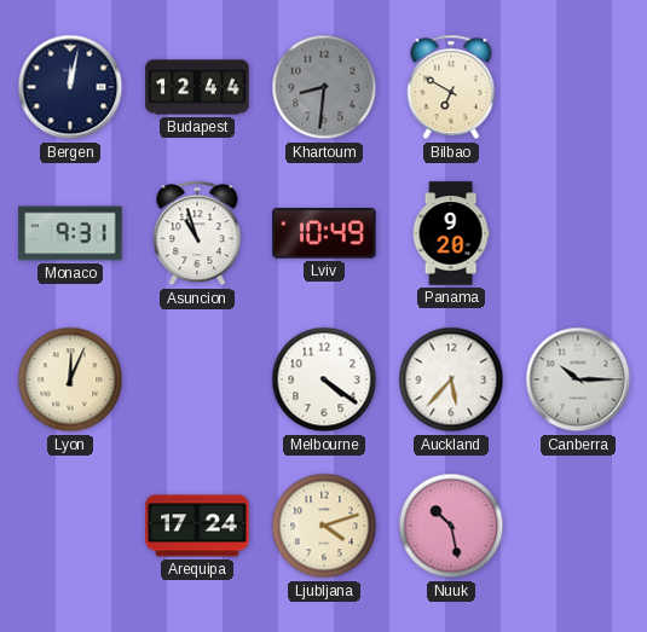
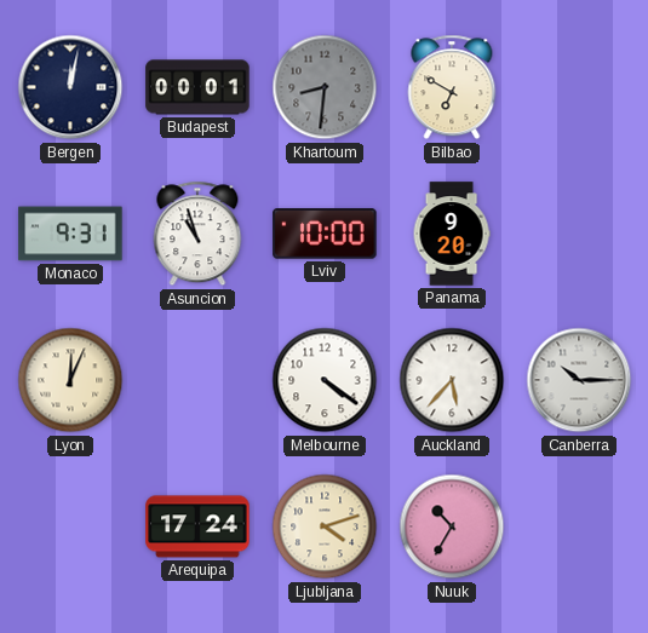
Budapest: 12:44 -> 00:01
Lviv: 10:49 -> 10:00
Nuuk: 10:28 -> 10:35
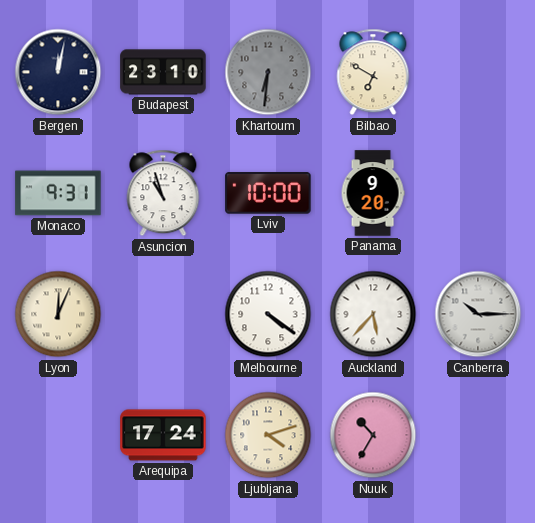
Budapest: 00:01 -> 23:10
Khartoum: 8:31 -> 6:31
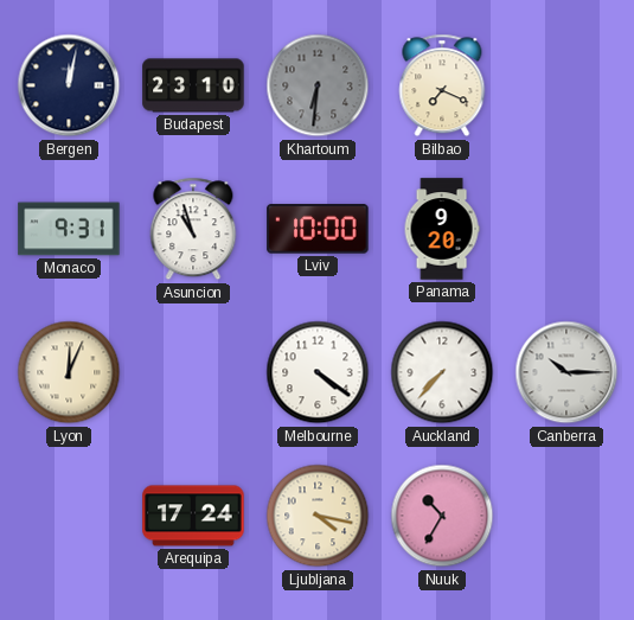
Bilbao: 6:50 -> 7:19
Auckland: 5:37 -> 7:37
Ljubljana: 4:12 -> 4:17
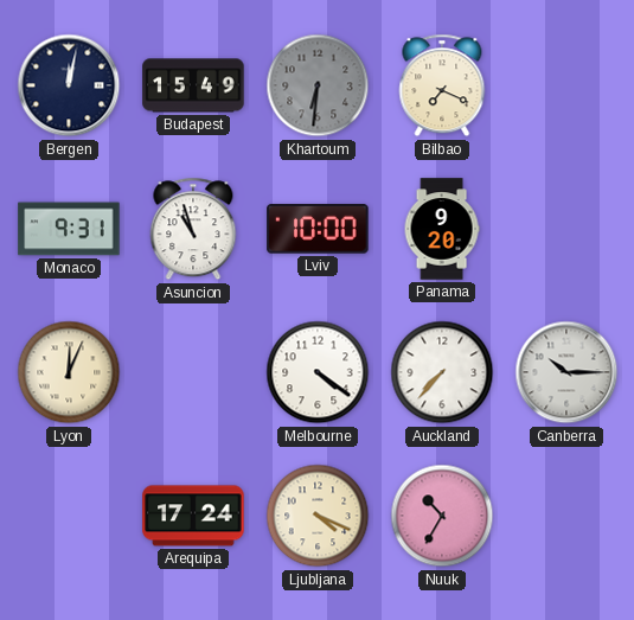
Budapest: 23:10 -> 15:49
Ljubljana: 4:17 -> 4:19
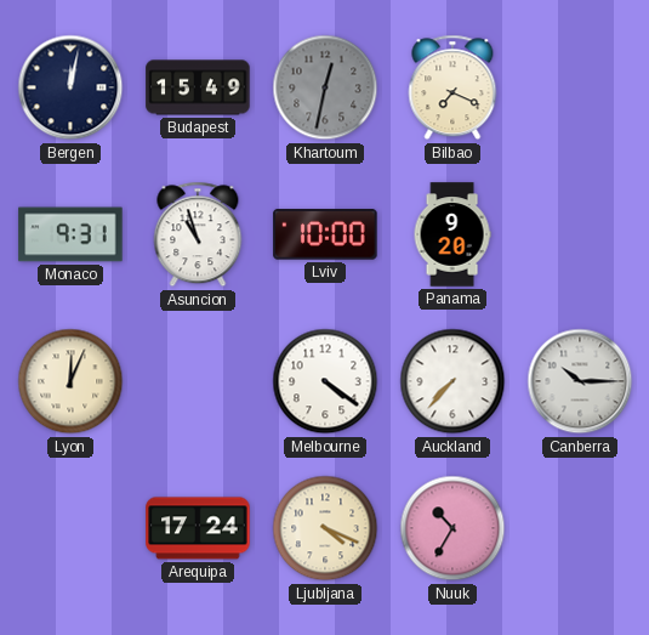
Khartoum: 6:31 -> 12:32
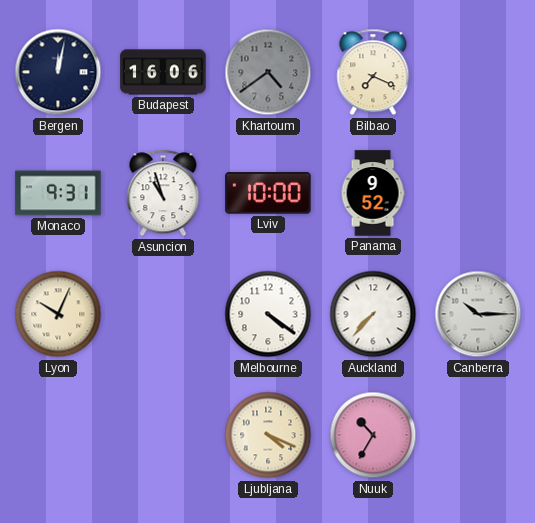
Budapest: 15:49 -> 16:06
Khartoum: 12:32 -> 4:39
Panama: 9:20 -> 9:52
Lyon: 12:04 -> 10:04
Arequipa: 17:24 -> none
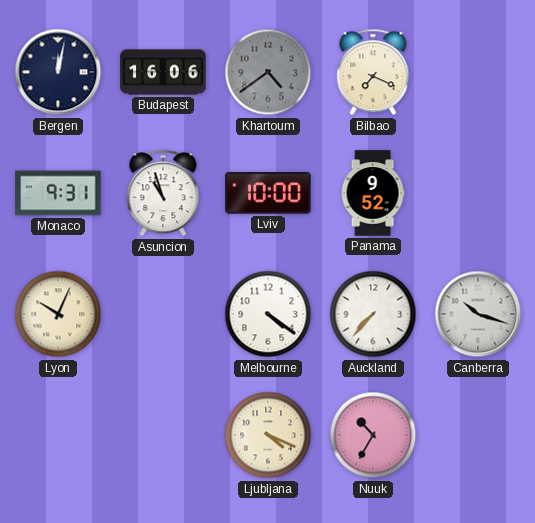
Canberra: 10:15 -> 10:18
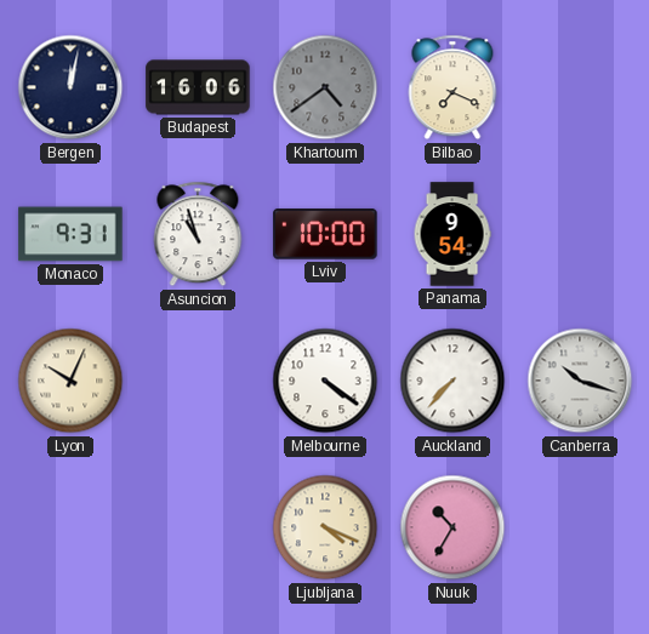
Panama: 9:52 -> 9:54
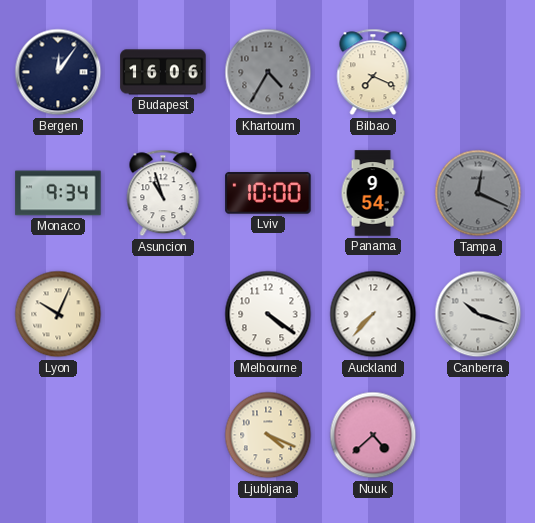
Bergen: 12:02 -> 12:06
Khartoum: 4:39 -> 4:35
Monaco: 9:31 -> 9:34
Tampa: none -> 12:19
Nuuk: 10:35 -> 4:38
